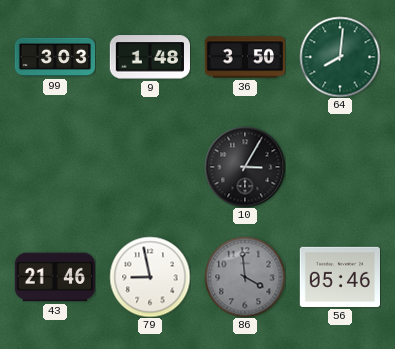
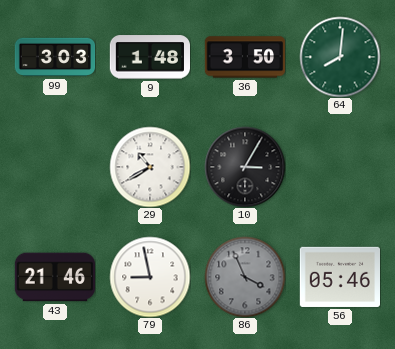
29: none -> 10:40
86: 3:59 -> 3:56
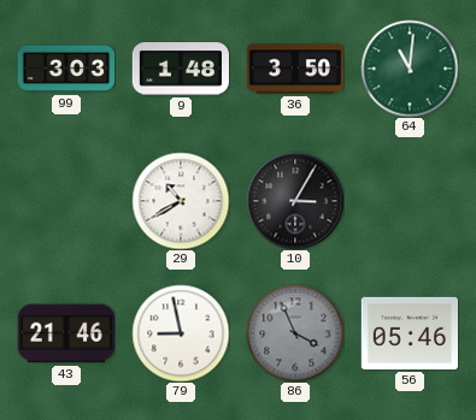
64: 8:01 -> 11:01
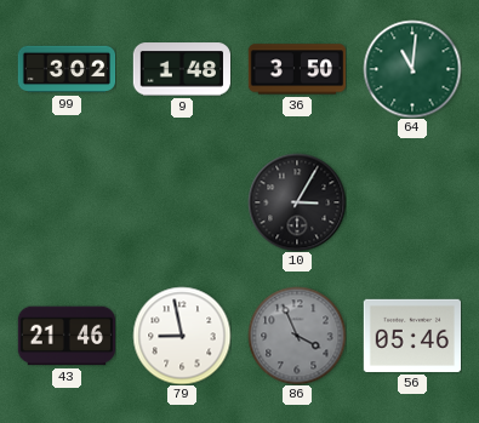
99: 3:03 -> 3:02
29: 10:40 -> none
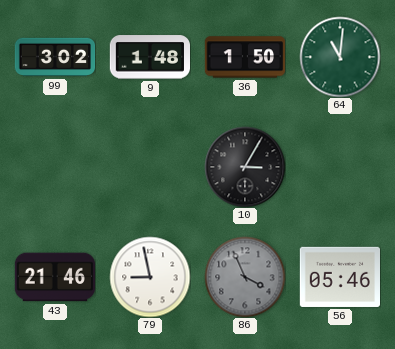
36: 3:50 -> 1:50
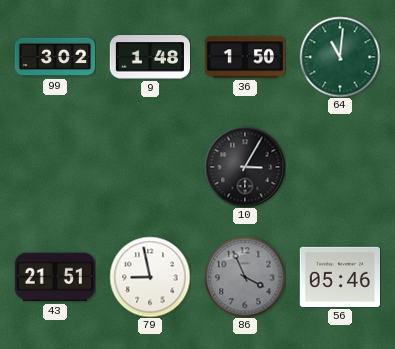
43: 21:46 -> 21:51
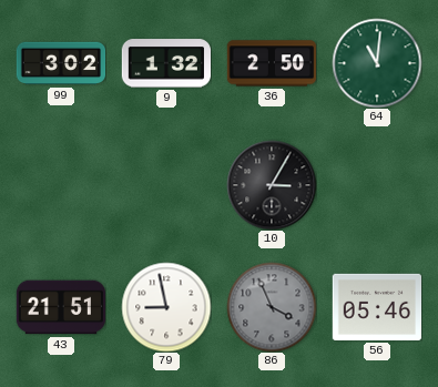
9: 1:48 -> 1:32
36: 1:50 -> 2:50
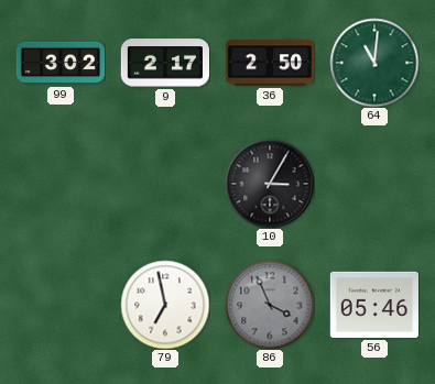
9: 1:32 -> 2:17
43: 21:51 -> none
79: 8:58 -> 6:58
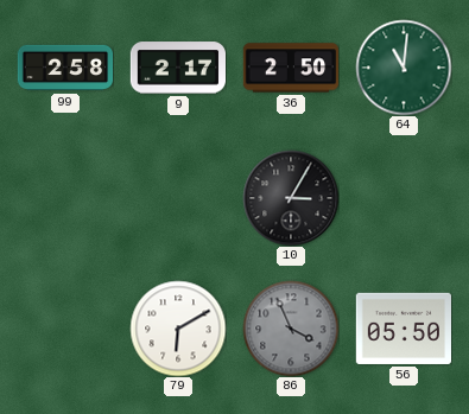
99: 3:02 -> 2:58
79: 6:58 -> 6:10
56: 05:46 -> 05:50
